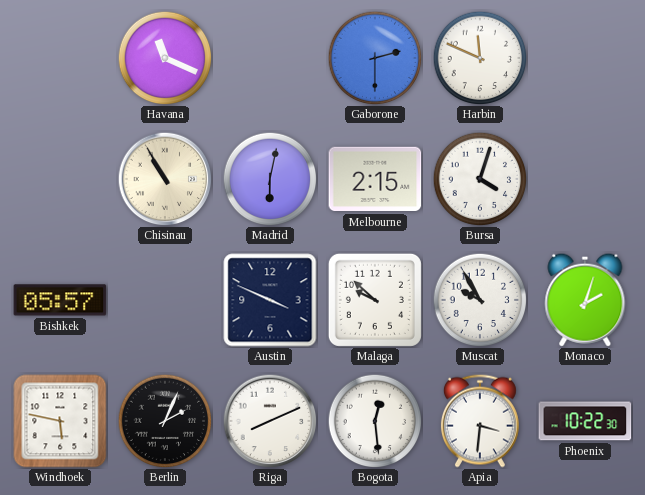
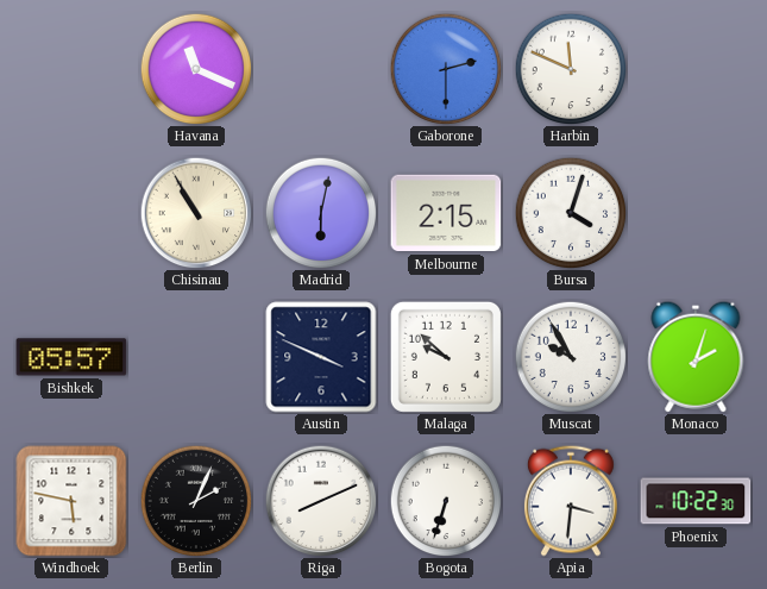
Bogota: 12:29 -> 6:33
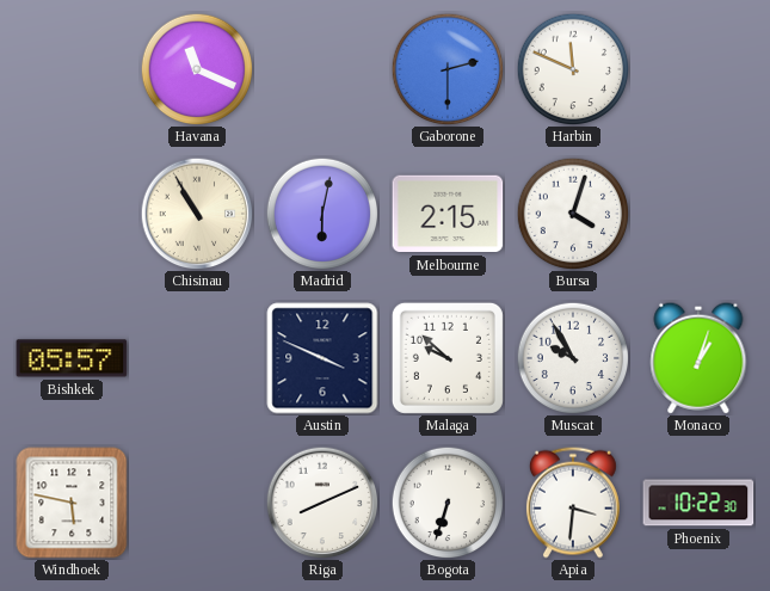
Monaco: 2:03 -> 1:03
Berlin: 2:04 -> none
